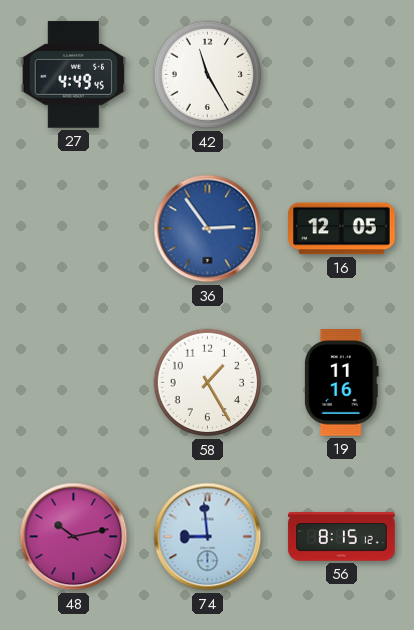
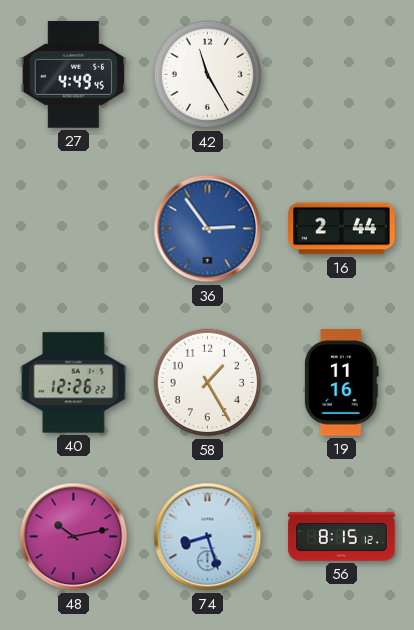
16: 12:05 -> 2:44
40: none -> 12:26
74: 8:59 -> 8:27
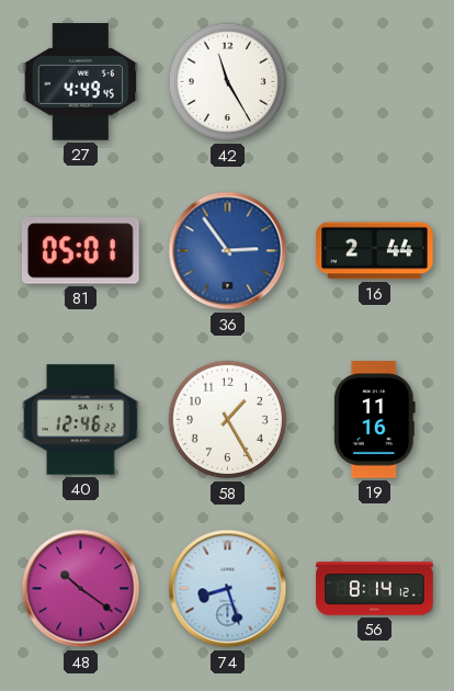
81: none -> 05:01
40: 12:26 -> 12:46
48: 10:13 -> 10:21
56: 8:15 -> 8:14
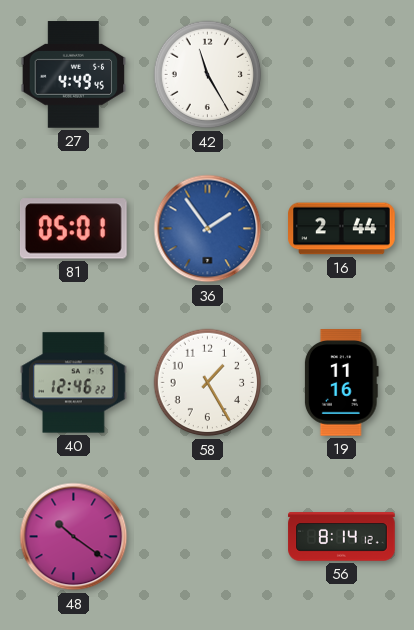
36: 2:54 -> 1:54
74: 8:27 -> none
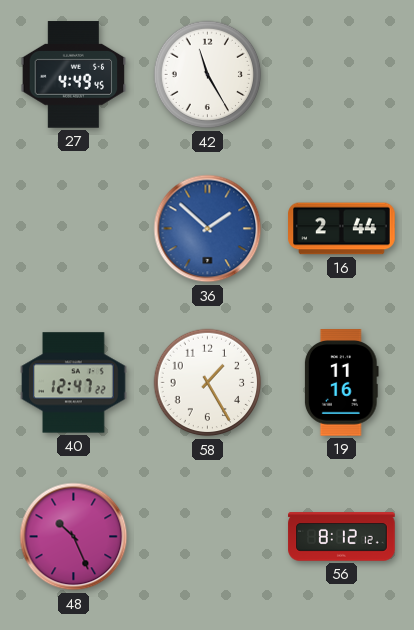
81: 05:01 -> none
36: 1:54 -> 1:52
40: 12:46 -> 12:47
48: 10:21 -> 10:26
56: 8:14 -> 8:12
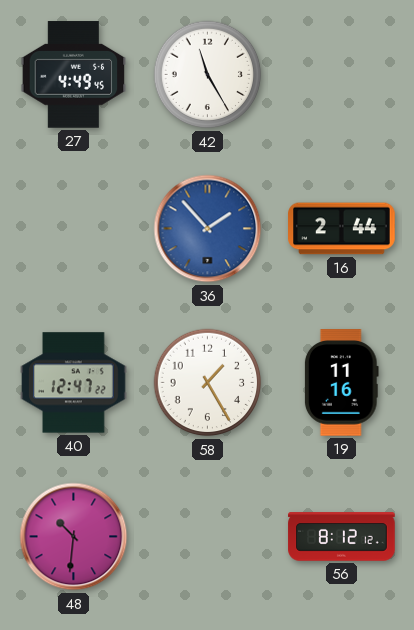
36: 1:52 -> 1:53
48: 10:26 -> 10:31
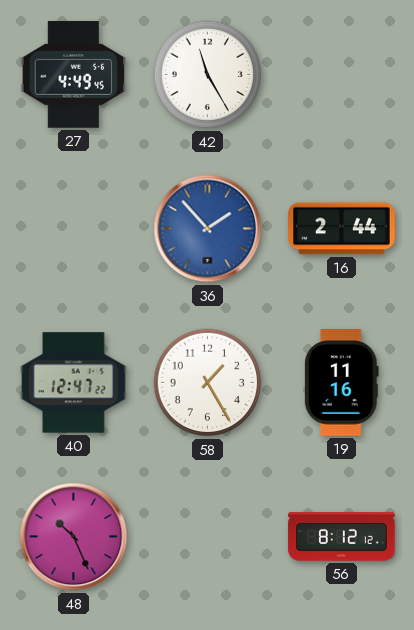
48: 10:31 -> 10:26
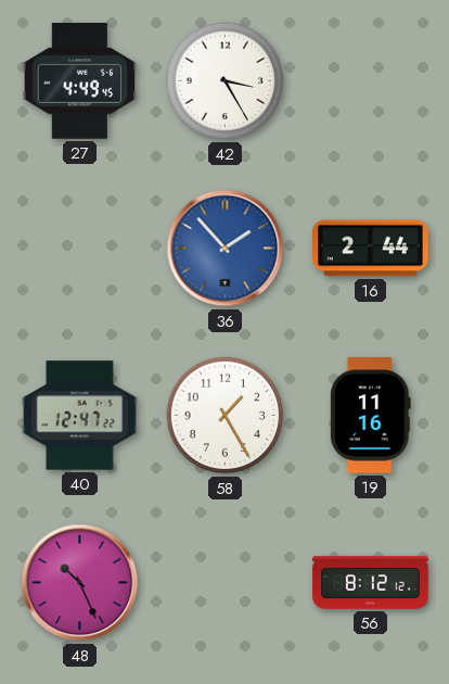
42: 11:25 -> 3:25
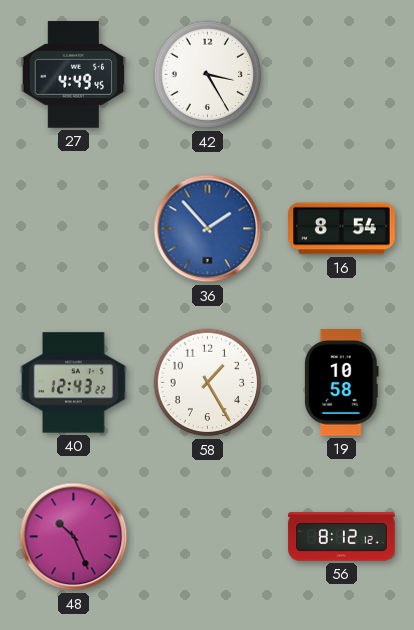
16: 2:44 -> 8:54
40: 12:47 -> 12:43
19: 11:16 -> 10:58
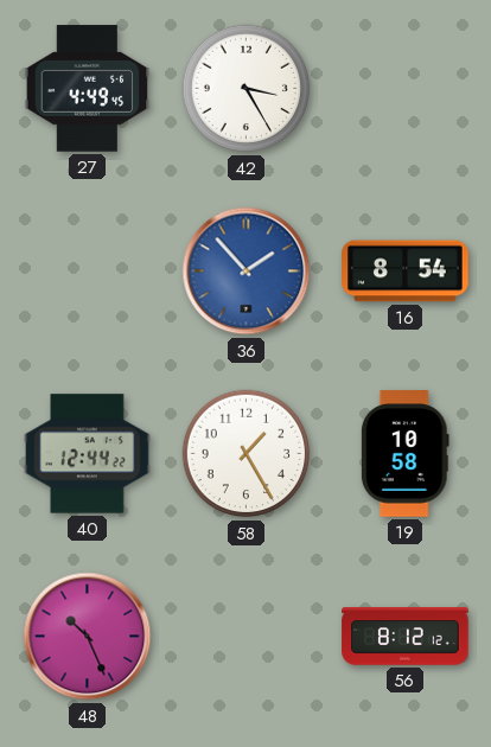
40: 12:43 -> 12:44
